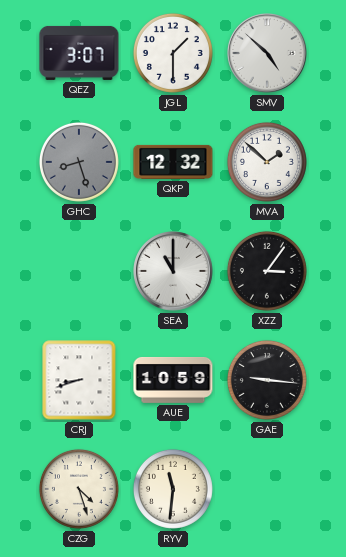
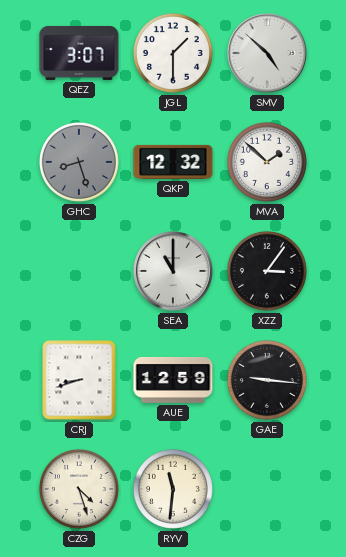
AUE: 10:59 -> 12:59
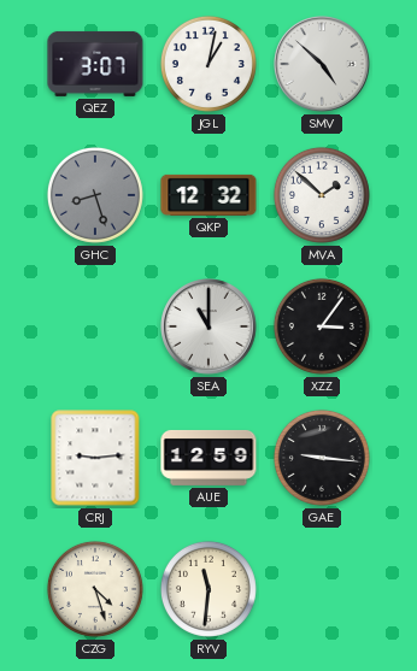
JGL: 1:30 -> 1:02
CRJ: 8:42 -> 9:14
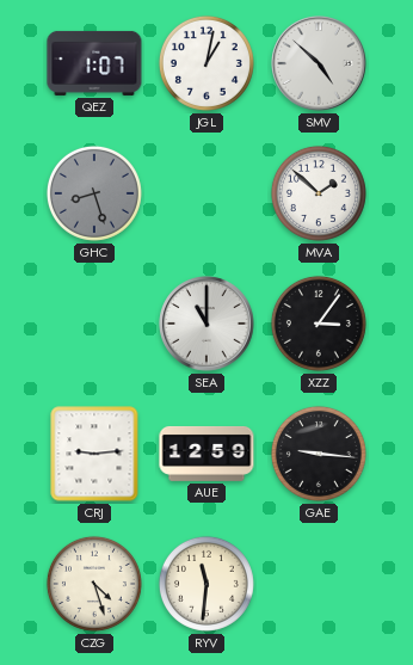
QEZ: 3:07 -> 1:07
QKP: 12:32 -> none
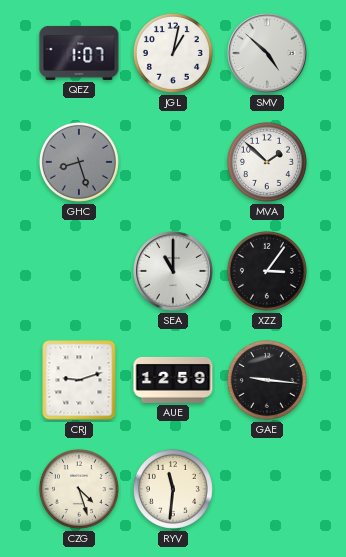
CRJ: 9:14 -> 9:12
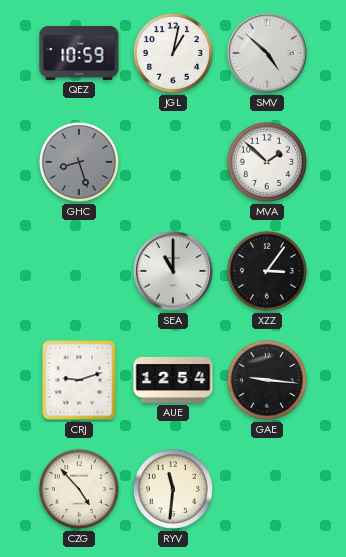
QEZ: 1:07 -> 10:59
AUE: 12:59 -> 12:54
CZG: 4:27 -> 4:53
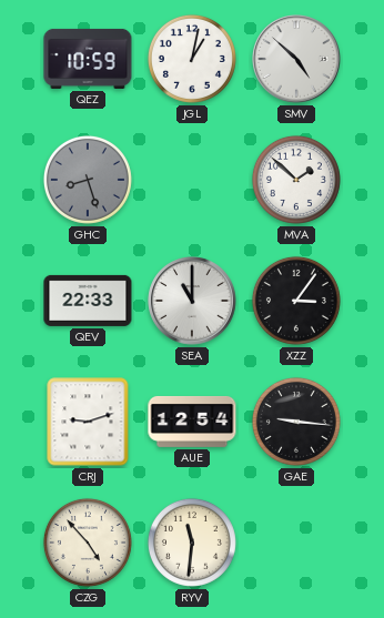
QEV: none -> 22:33
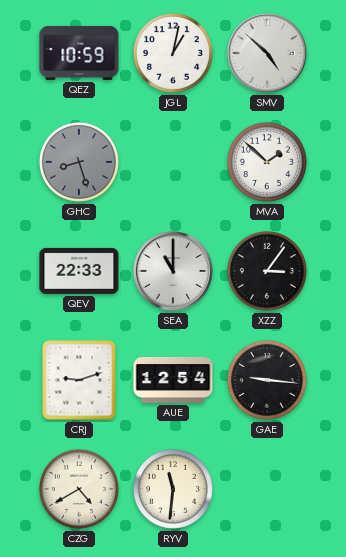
CZG: 4:53 -> 4:40
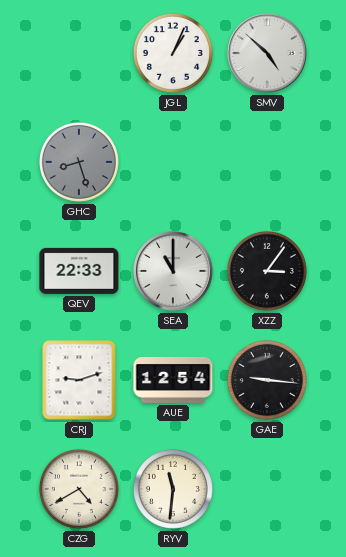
QEZ: 10:59 -> none
JGL: 1:02 -> 1:04
MVA: 1:52 -> none
